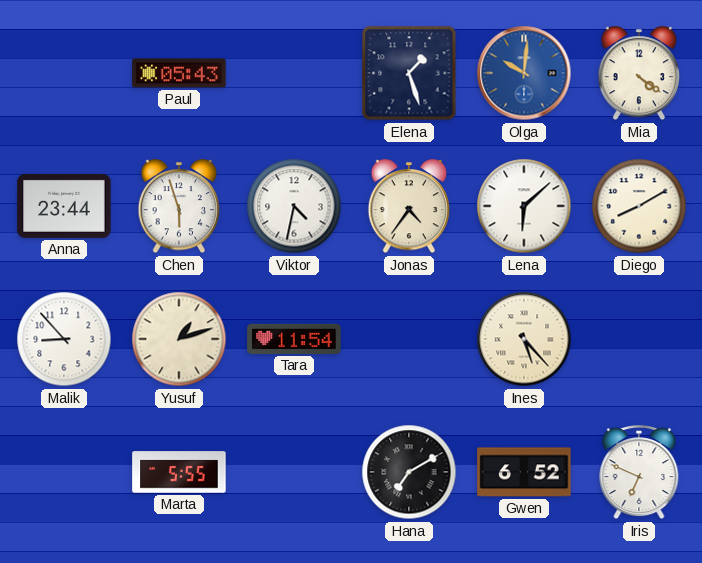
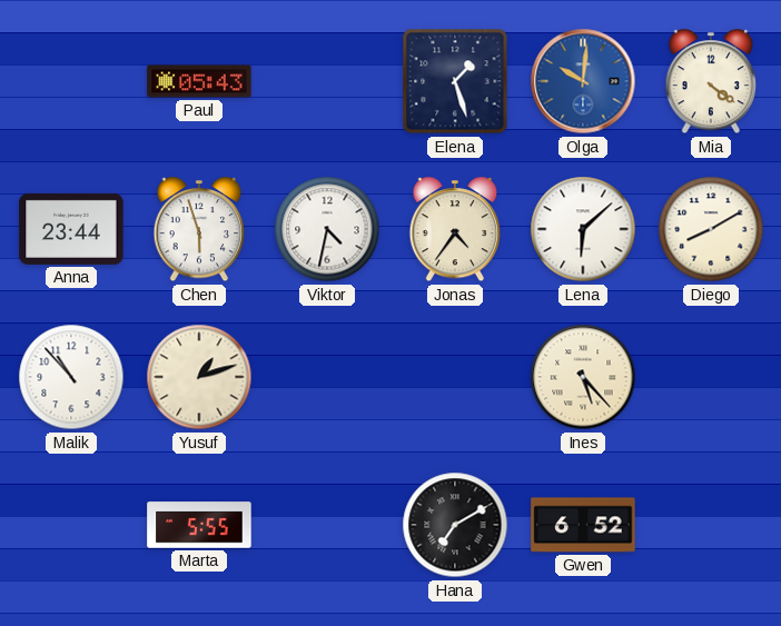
Malik: 8:53 -> 10:53
Tara: 11:54 -> none
Iris: 6:49 -> none
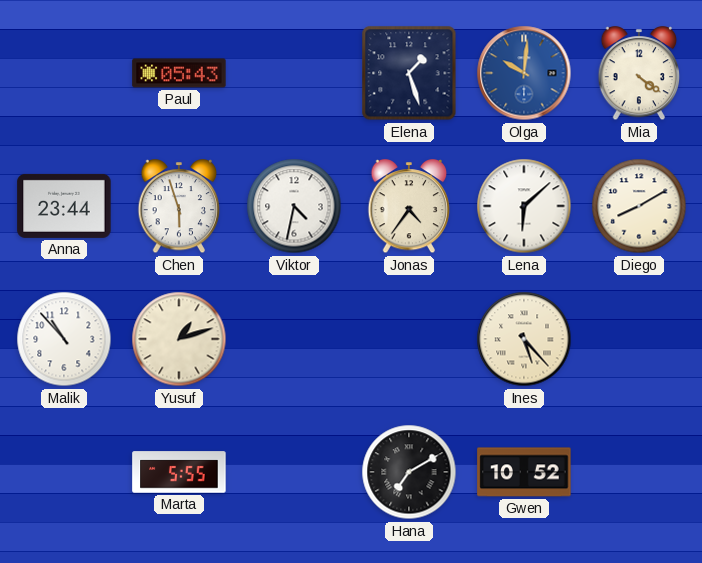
Gwen: 6:52 -> 10:52
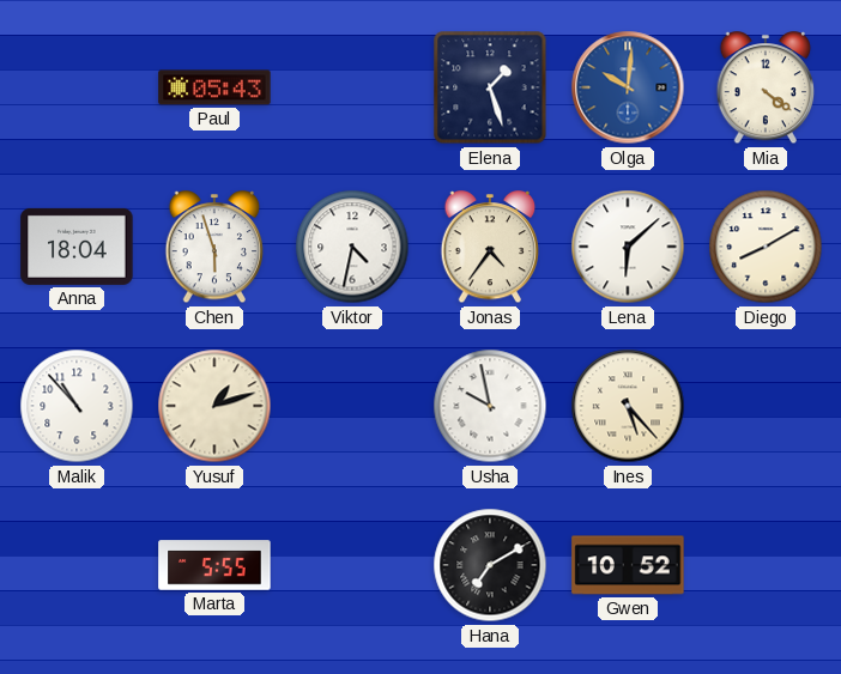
Anna: 23:44 -> 18:04
Usha: none -> 9:58
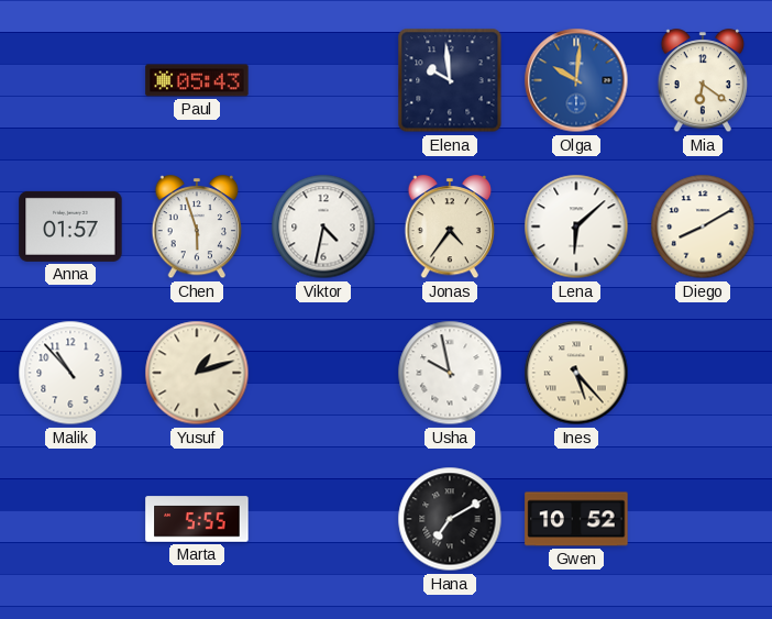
Elena: 1:27 -> 9:59
Mia: 4:21 -> 6:21
Anna: 18:04 -> 01:57
